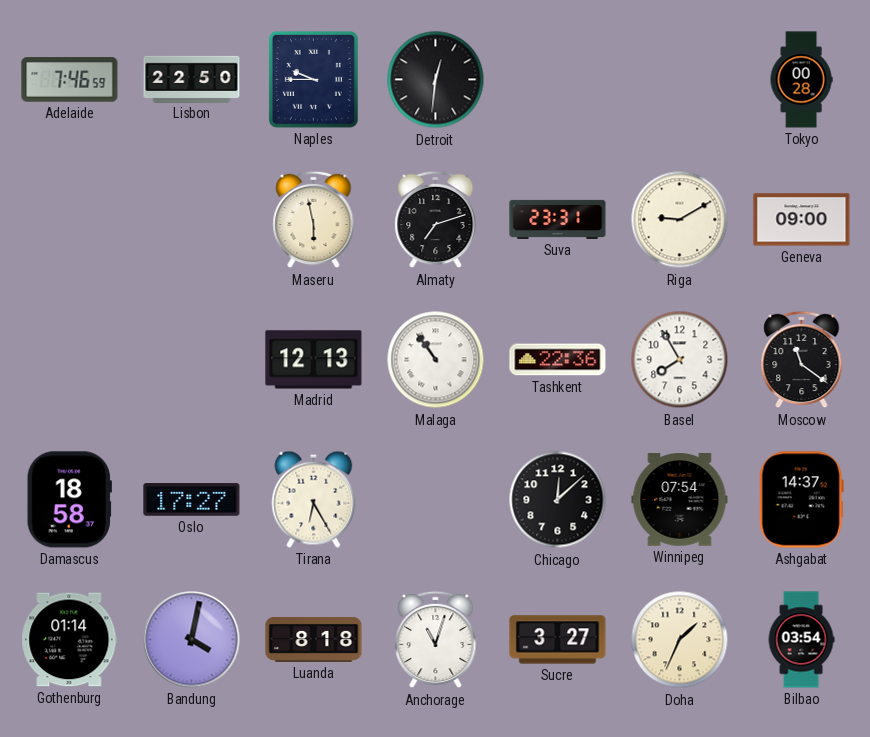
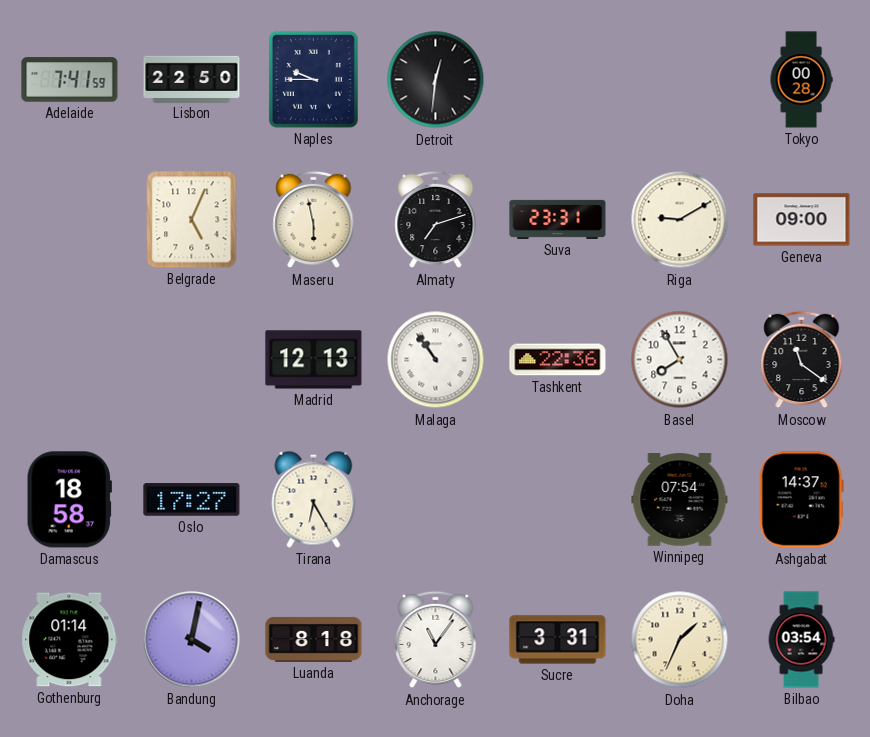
Adelaide: 7:46 -> 7:41
Belgrade: none -> 5:04
Chicago: 12:08 -> none
Anchorage: 11:03 -> 11:06
Sucre: 3:27 -> 3:31
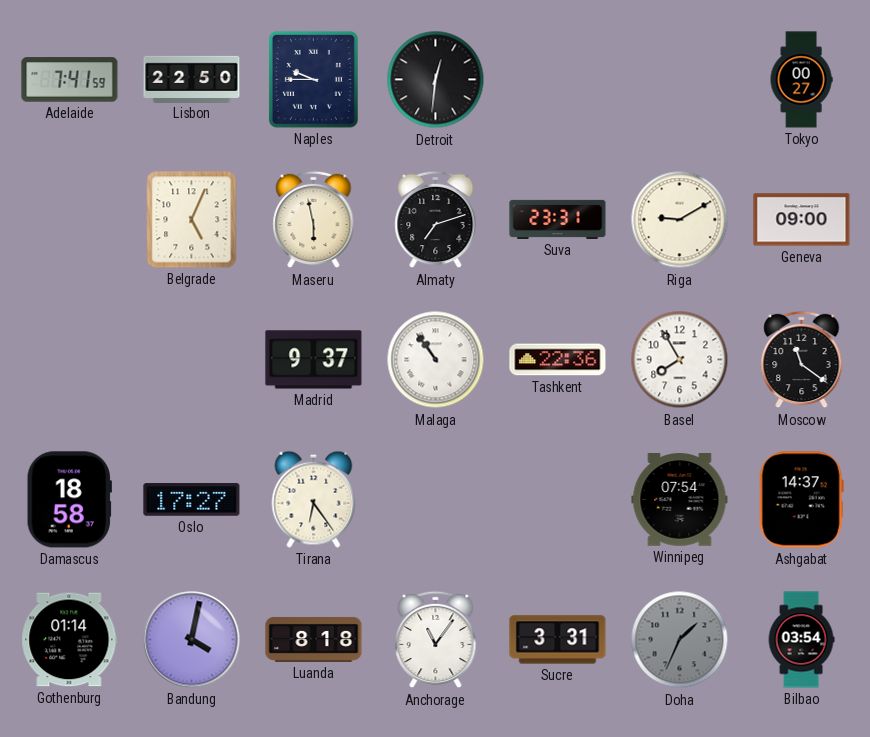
Tokyo: 00:28 -> 00:27
Madrid: 12:13 -> 9:37
Tirana: 6:25 -> 6:24
Doha dial: cream -> grey
